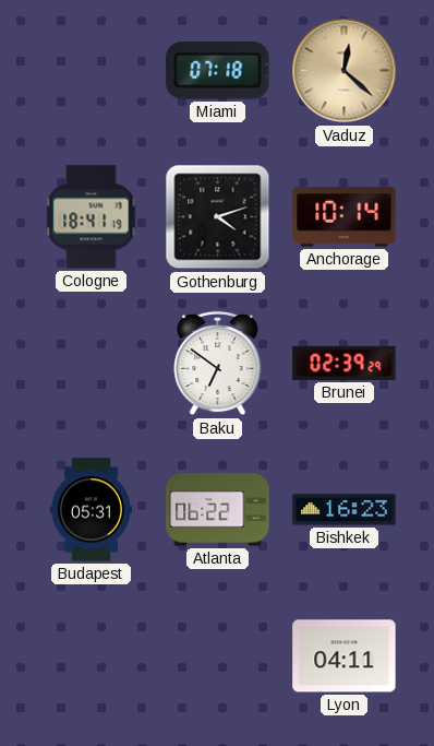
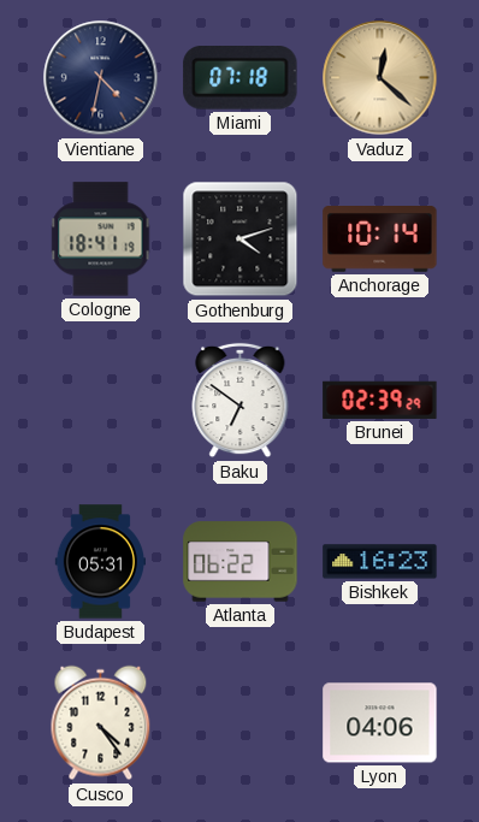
Vientiane: none -> 4:32
Cusco: none -> 4:24
Lyon: 04:11 -> 04:06
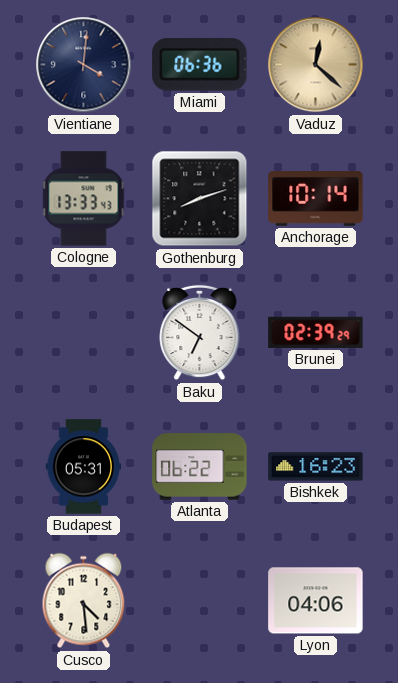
Vientiane: 4:32 -> 4:01
Miami: 07:18 -> 06:36
Cologne: 18:41 -> 13:33
Gothenburg: 4:12 -> 8:12
Cusco: 4:24 -> 4:29
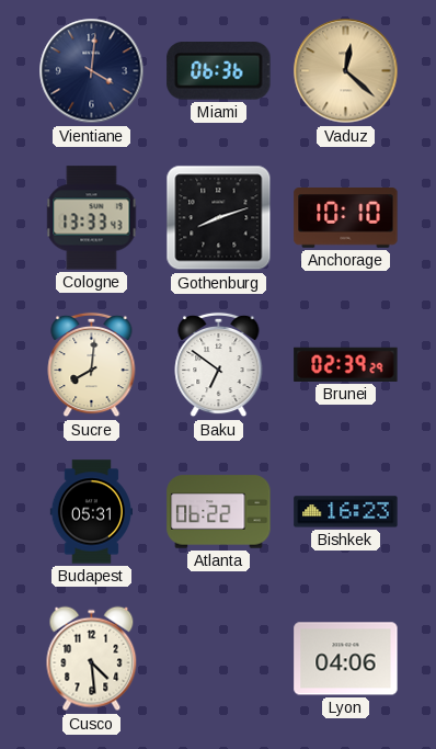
Anchorage: 10:14 -> 10:10
Sucre: none -> 8:01
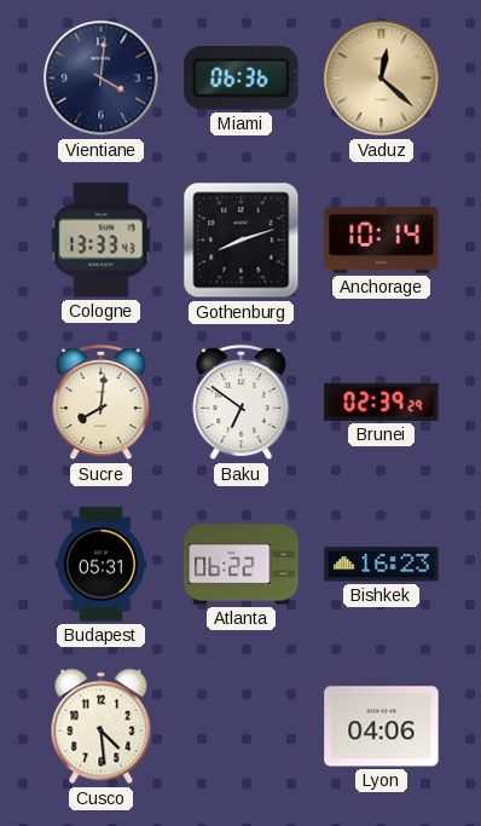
Anchorage: 10:10 -> 10:14
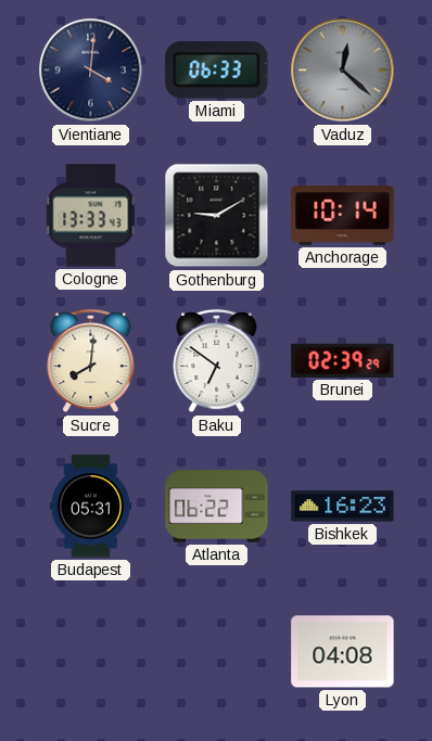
Miami: 06:36 -> 06:33
Vaduz dial: champagne -> grey
Gothenburg: 8:12 -> 9:10
Cusco: 4:29 -> none
Lyon: 04:06 -> 04:08
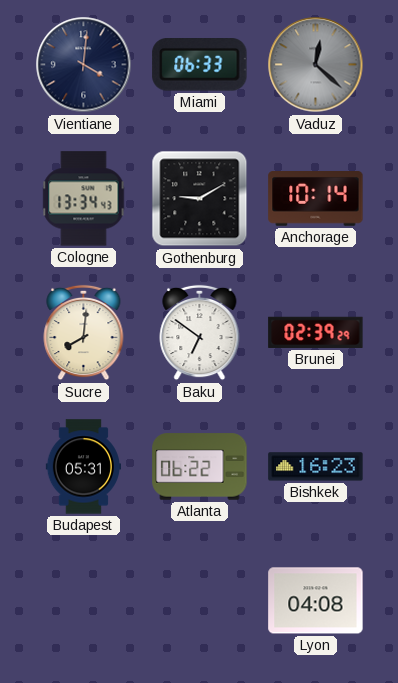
Cologne: 13:33 -> 13:34
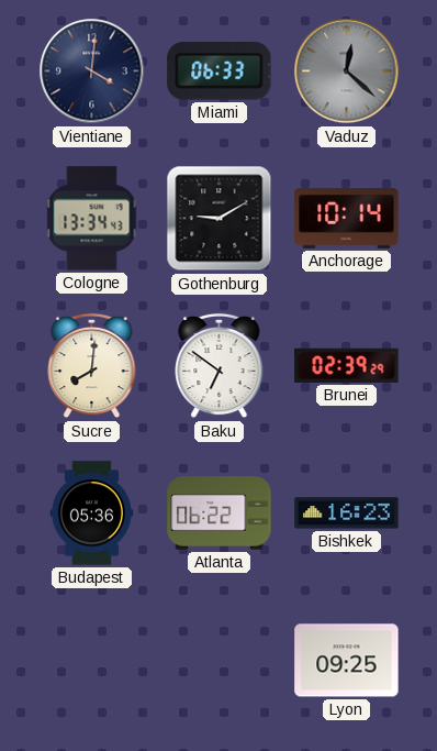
Budapest: 05:31 -> 05:36
Lyon: 04:08 -> 09:25
